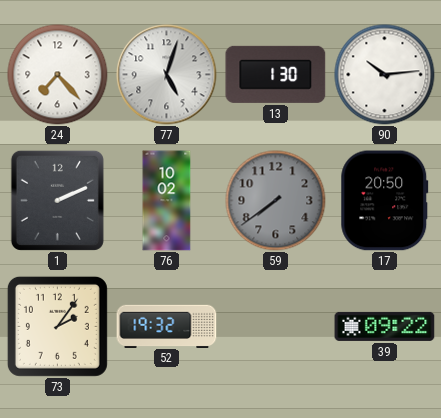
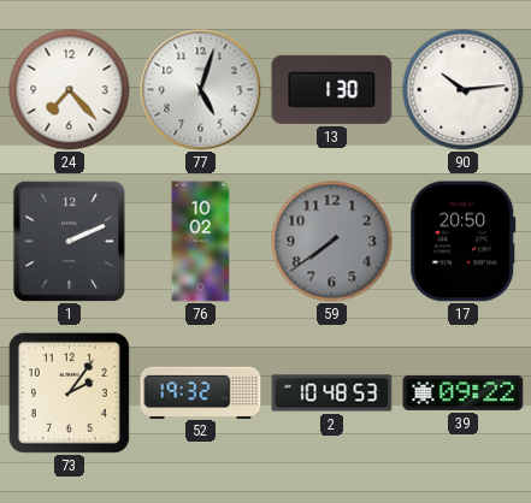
2: none -> 10:48
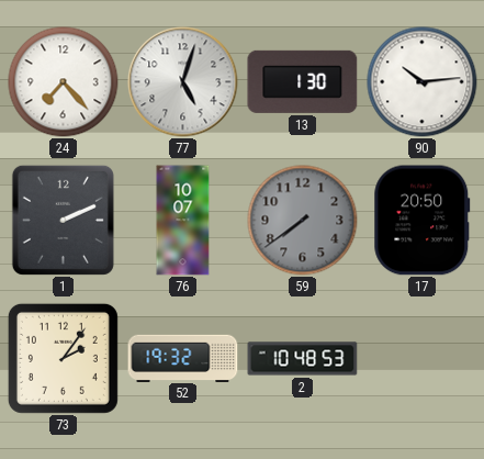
76: 10:02 -> 10:07
39: 09:22 -> none
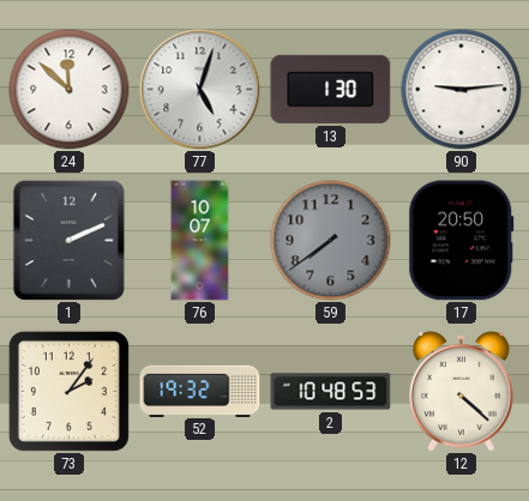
24: 7:23 -> 11:52
90: 10:14 -> 9:14
12: none -> 4:22
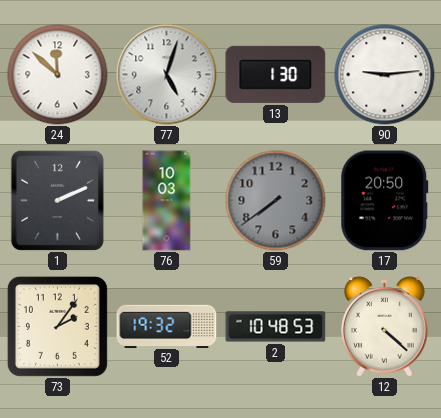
76: 10:07 -> 10:03
